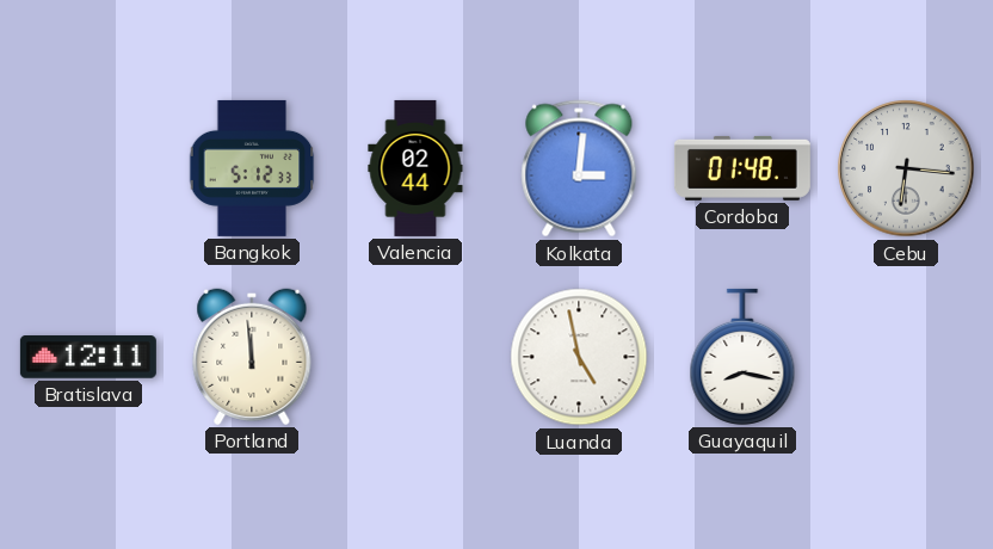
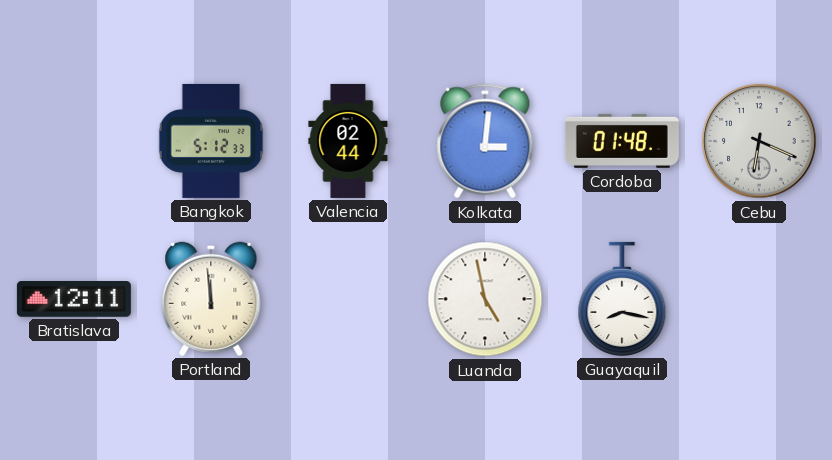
Cebu: 6:16 -> 6:19
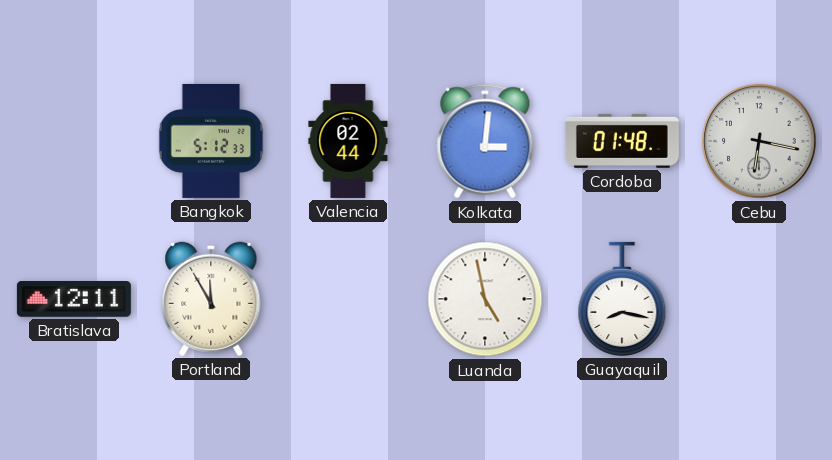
Cebu: 6:19 -> 6:17
Portland: 11:59 -> 11:55
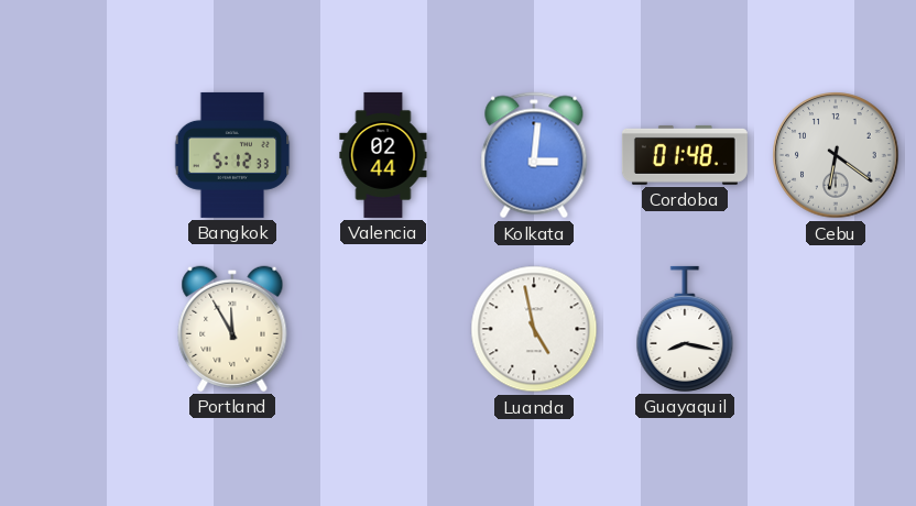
Cebu: 6:17 -> 6:21
Bratislava: 12:11 -> none
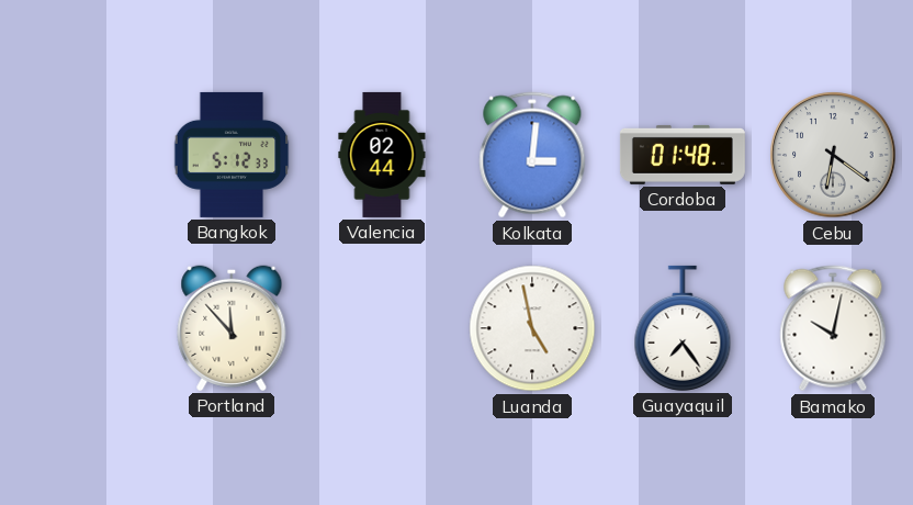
Portland: 11:55 -> 11:53
Guayaquil: 8:17 -> 7:24
Bamako: none -> 10:02
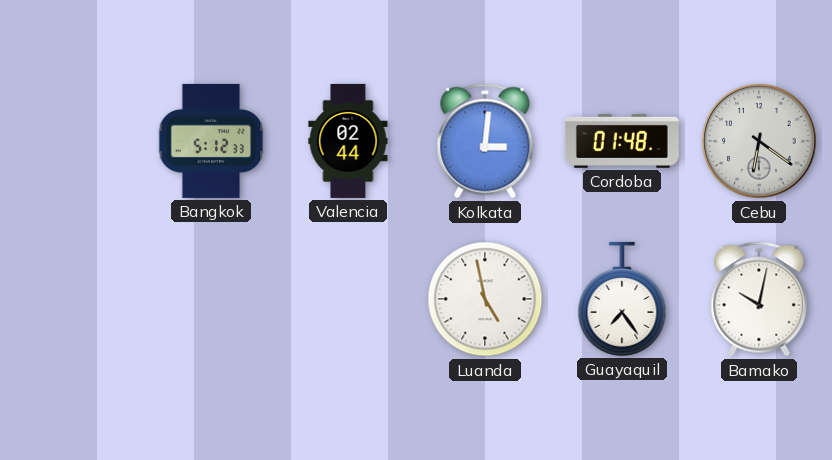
Portland: 11:53 -> none
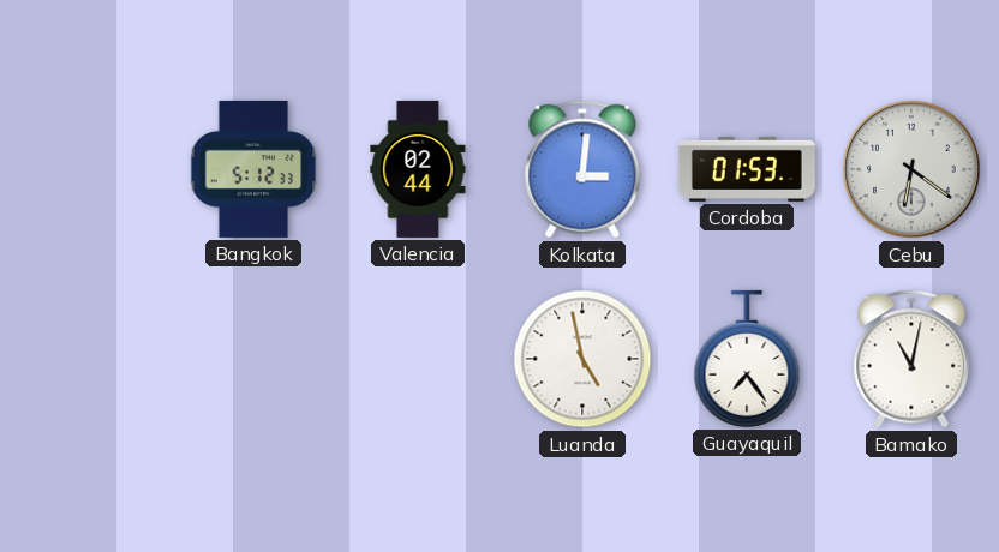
Cordoba: 01:48 -> 01:53
Bamako: 10:02 -> 11:02
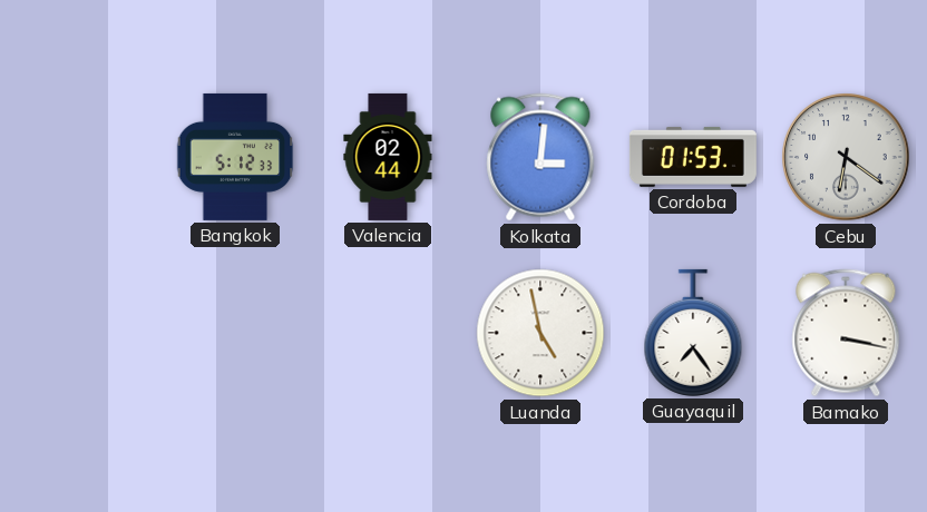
Bamako: 11:02 -> 3:17
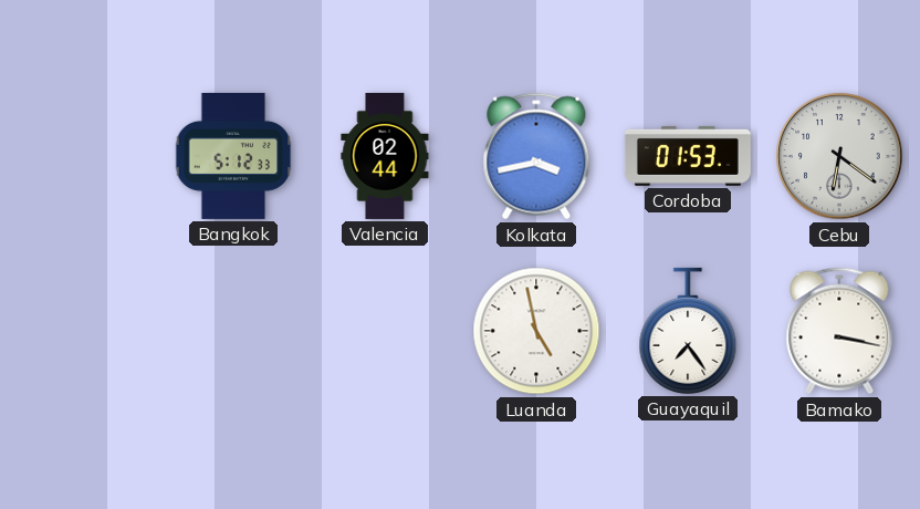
Kolkata: 3:01 -> 3:43
